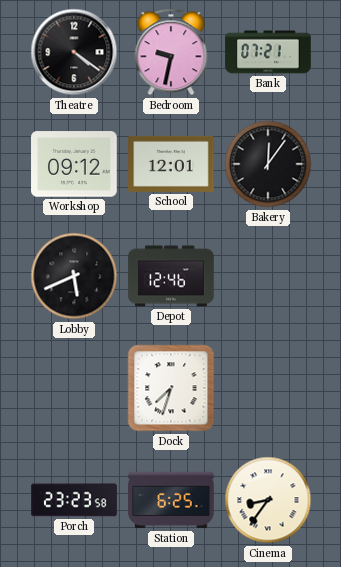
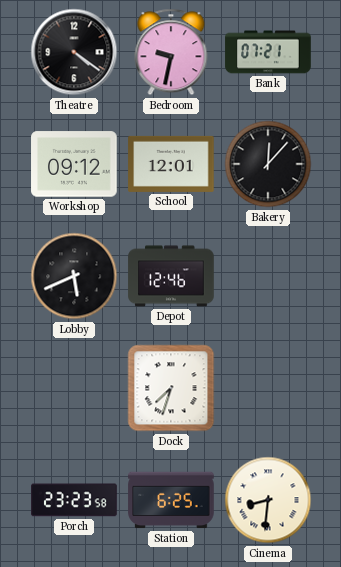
Bakery: 12:06 -> 12:07
Cinema: 8:36 -> 8:31
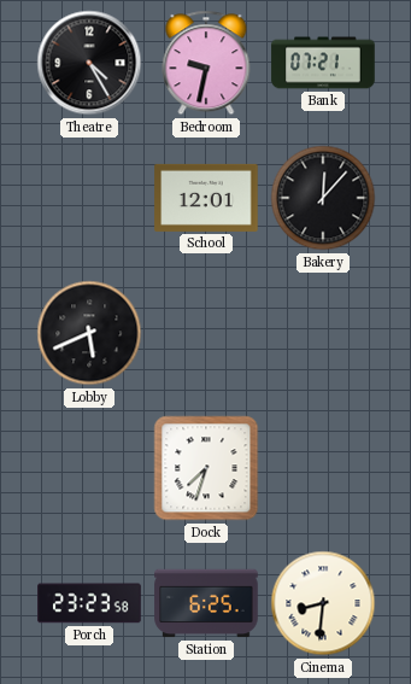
Theatre: 4:21 -> 4:25
Workshop: 09:12 -> none
Depot: 12:46 -> none
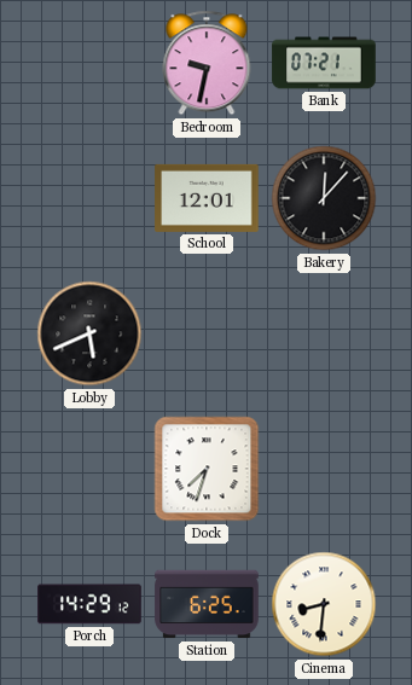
Theatre: 4:25 -> none
Porch: 23:23 -> 14:29
